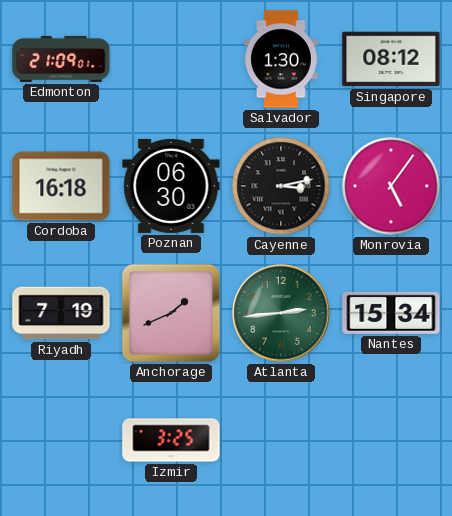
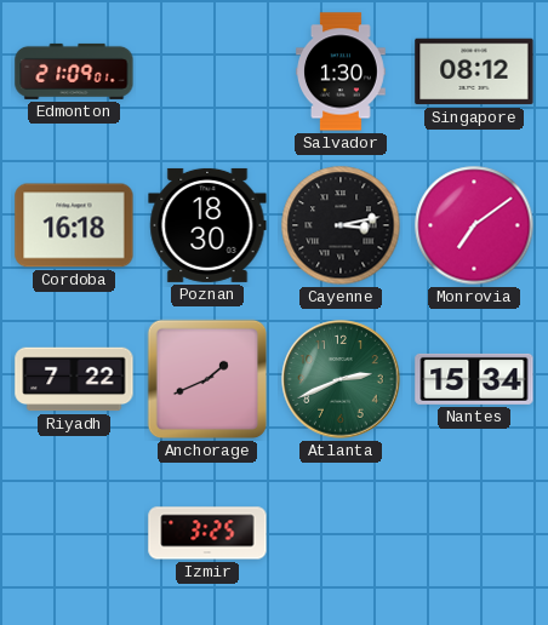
Poznan: 06:30 -> 18:30
Monrovia: 5:06 -> 7:09
Riyadh: 7:19 -> 7:22
Atlanta: 2:44 -> 2:41
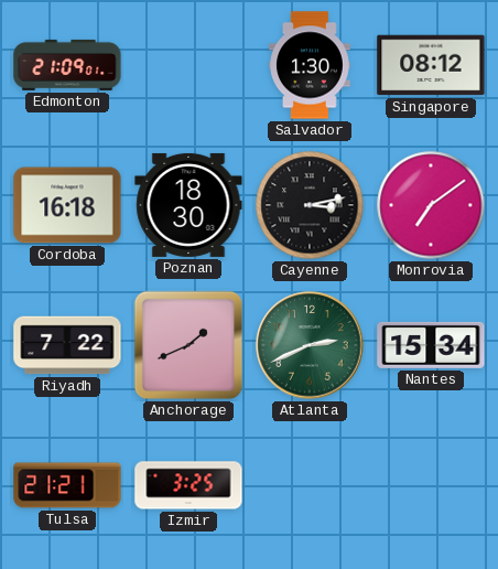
Tulsa: none -> 21:21
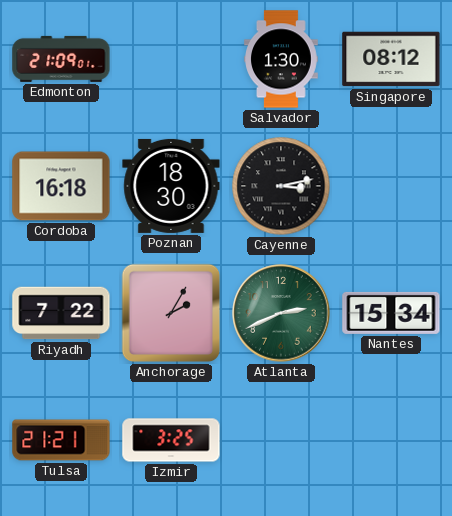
Monrovia: 7:09 -> none
Anchorage: 1:41 -> 2:05
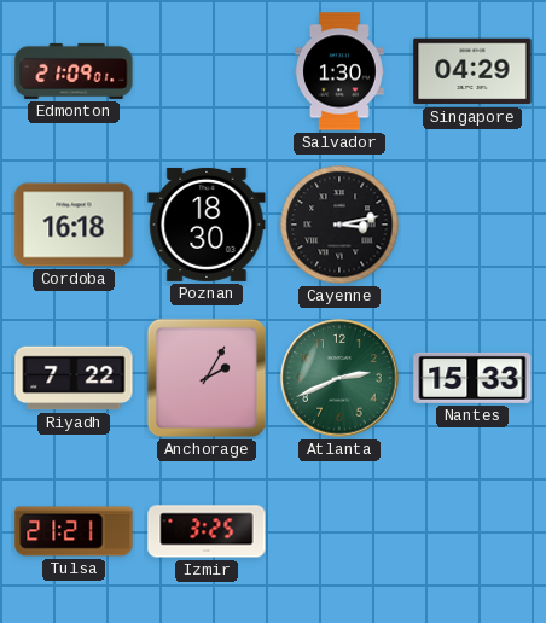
Singapore: 08:12 -> 04:29
Nantes: 15:34 -> 15:33
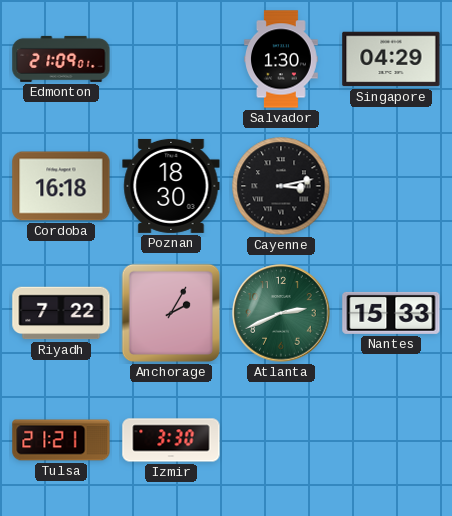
Izmir: 3:25 -> 3:30
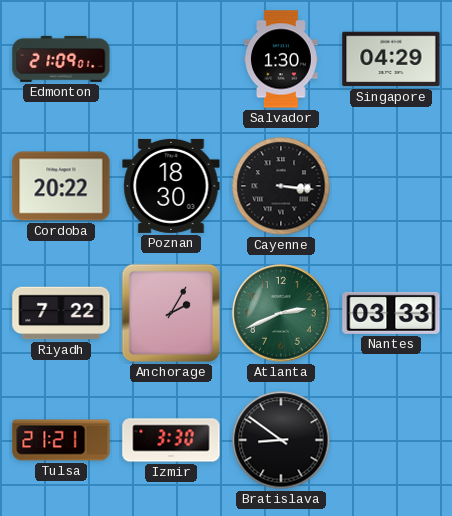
Cordoba: 16:18 -> 20:22
Cayenne: 3:13 -> 3:16
Nantes: 15:33 -> 03:33
Bratislava: none -> 8:51
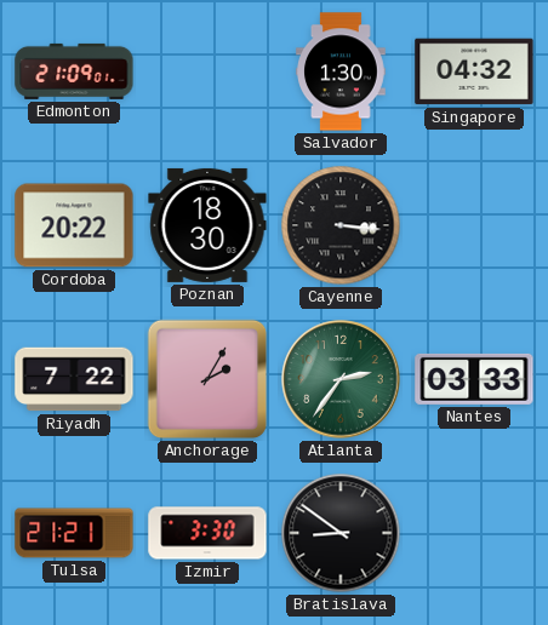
Singapore: 04:29 -> 04:32
Atlanta: 2:41 -> 2:36
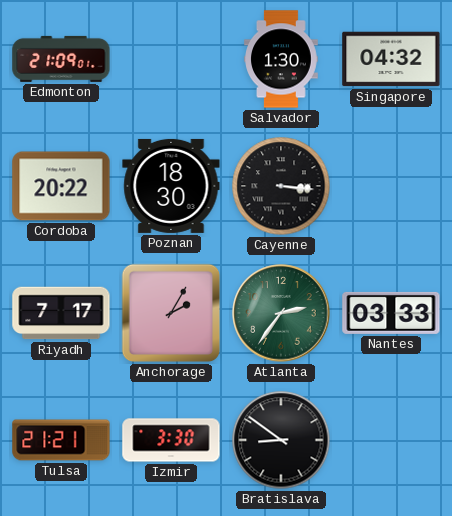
Riyadh: 7:22 -> 7:17
